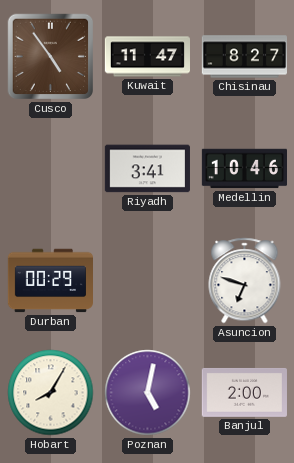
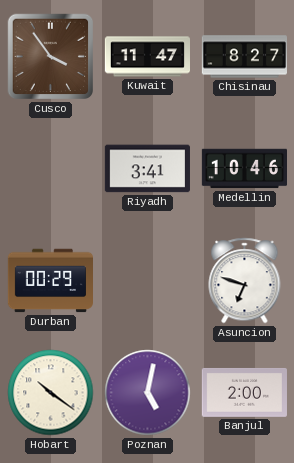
Cusco: 4:54 -> 3:54
Hobart: 8:05 -> 10:21
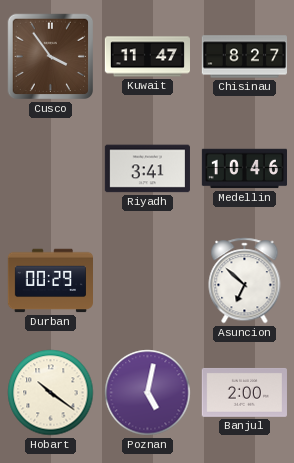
Asuncion: 6:48 -> 6:52
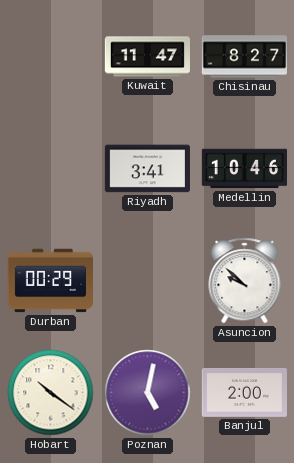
Cusco: 3:54 -> none
Asuncion: 6:52 -> 9:52
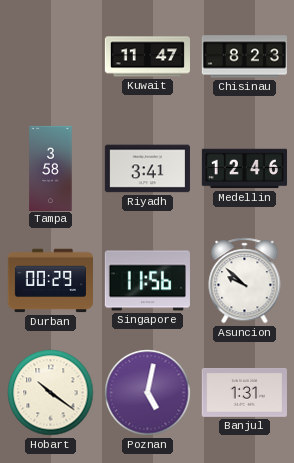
Chisinau: 8:27 -> 8:23
Tampa: none -> 3:58
Medellin: 10:46 -> 12:46
Singapore: none -> 11:56
Banjul: 2:00 -> 1:31
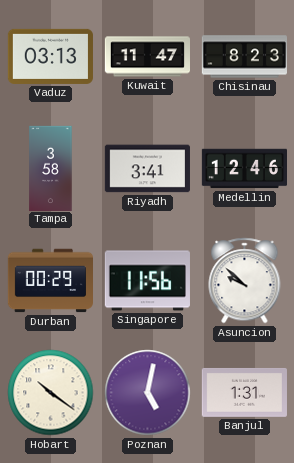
Vaduz: none -> 03:13
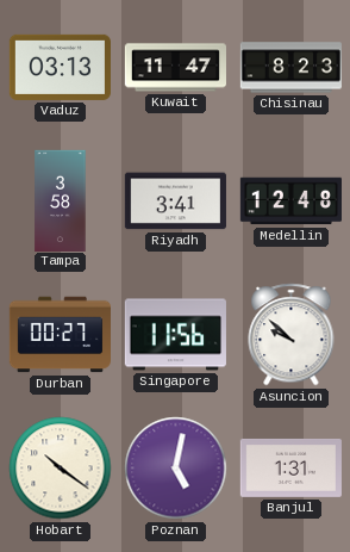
Medellin: 12:46 -> 12:48
Durban: 00:29 -> 00:27
